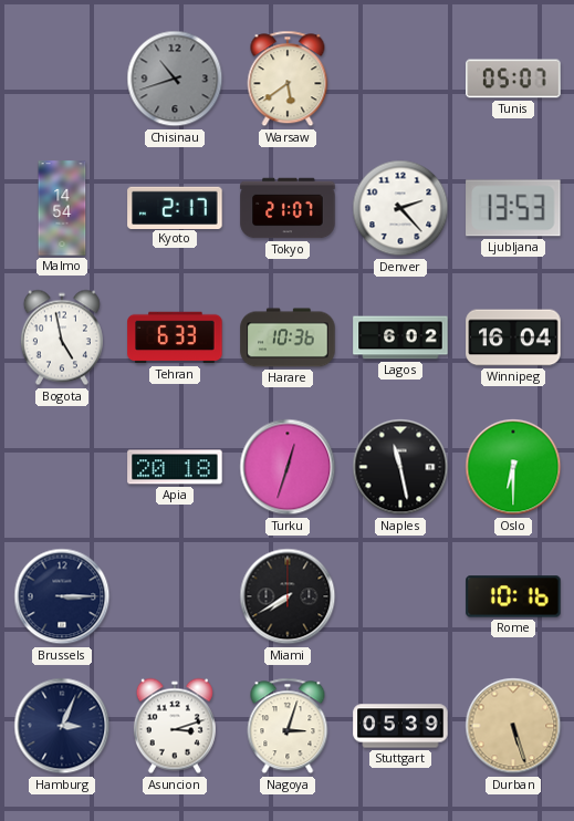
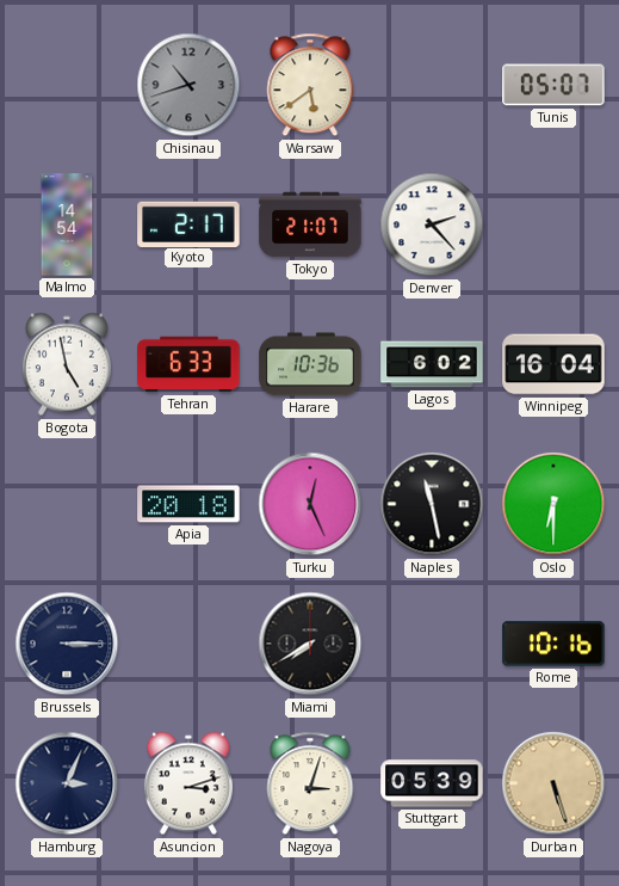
Ljubljana: 13:53 -> none
Turku: 12:33 -> 12:26
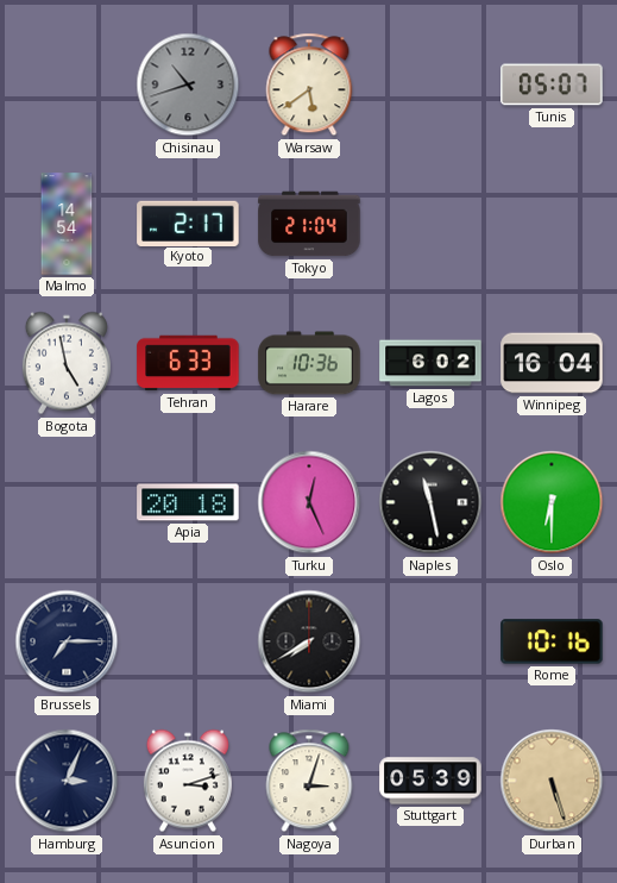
Tokyo: 21:07 -> 21:04
Denver: 2:23 -> none
Brussels: 3:15 -> 7:15
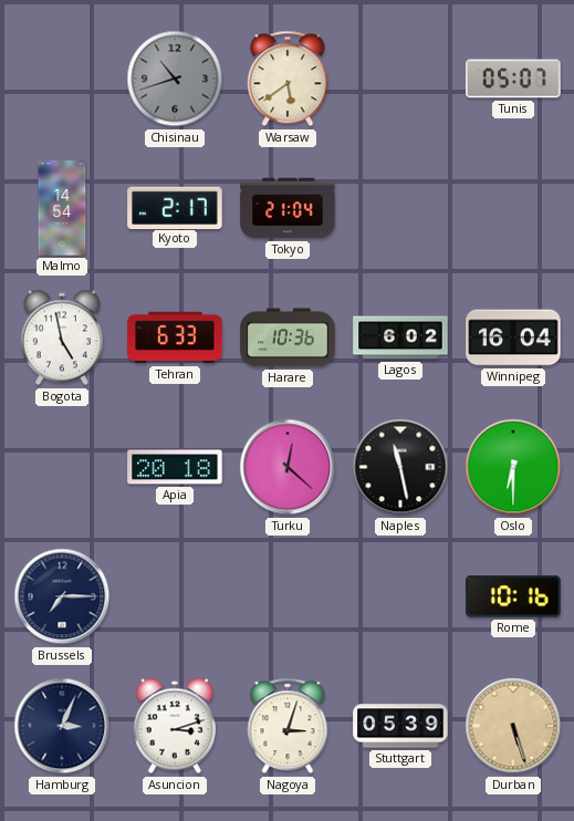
Turku: 12:26 -> 12:22
Miami: 7:40 -> none
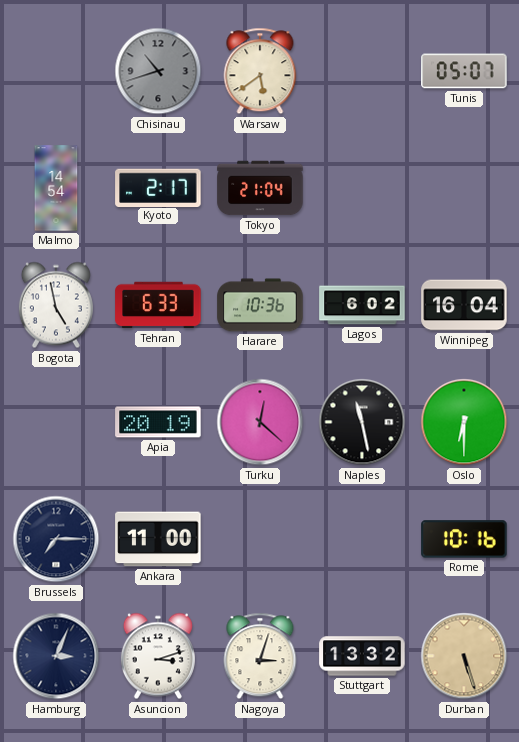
Apia: 20:18 -> 20:19
Ankara: none -> 11:00
Stuttgart: 05:39 -> 13:32
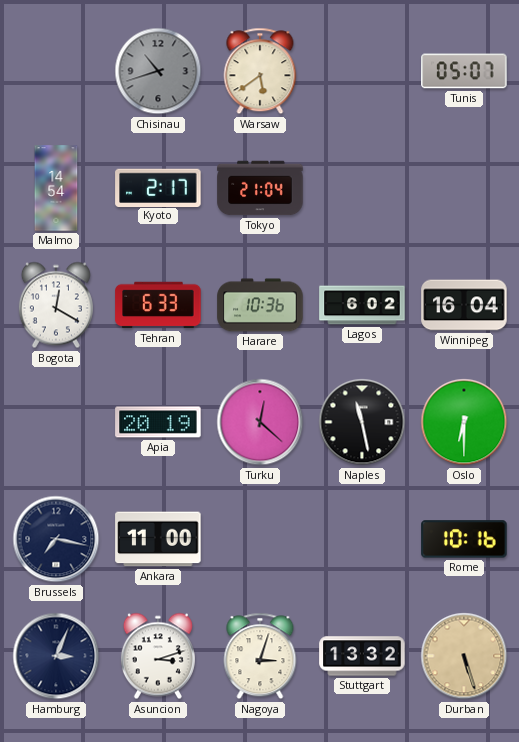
Bogota: 4:58 -> 12:20
Brussels: 7:15 -> 7:17
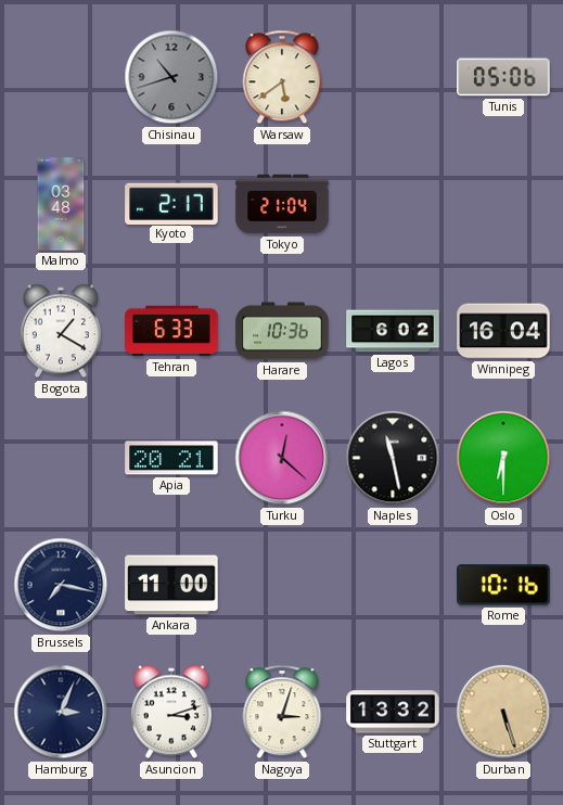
Tunis: 05:07 -> 05:06
Malmo: 14:54 -> 03:48
Bogota: 12:20 -> 1:20
Apia: 20:19 -> 20:21
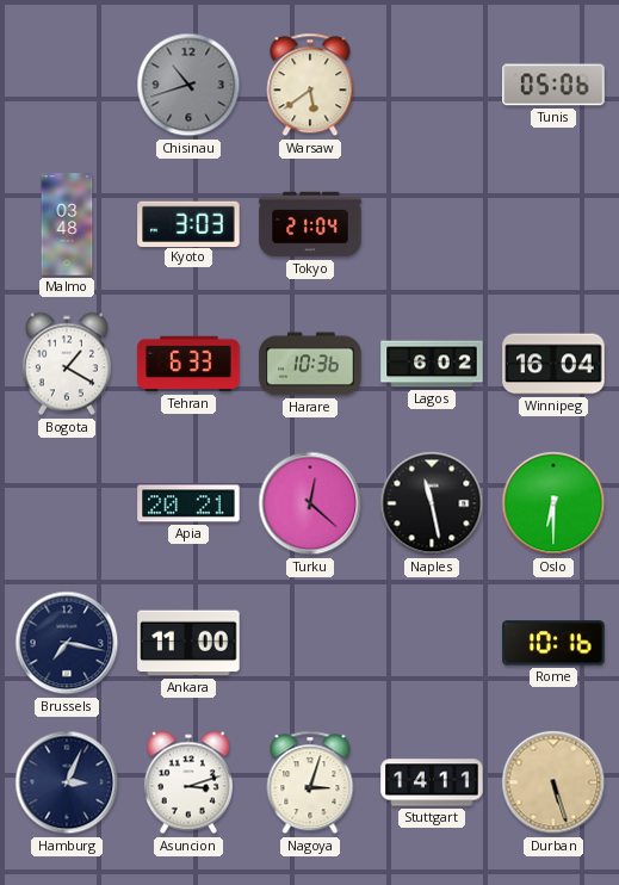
Kyoto: 2:17 -> 3:03
Stuttgart: 13:32 -> 14:11
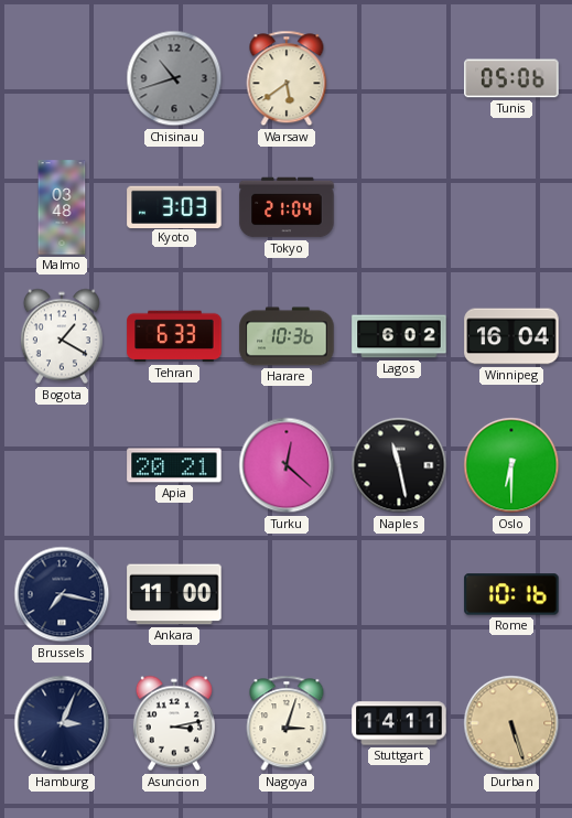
Asuncion: 3:12 -> 3:13
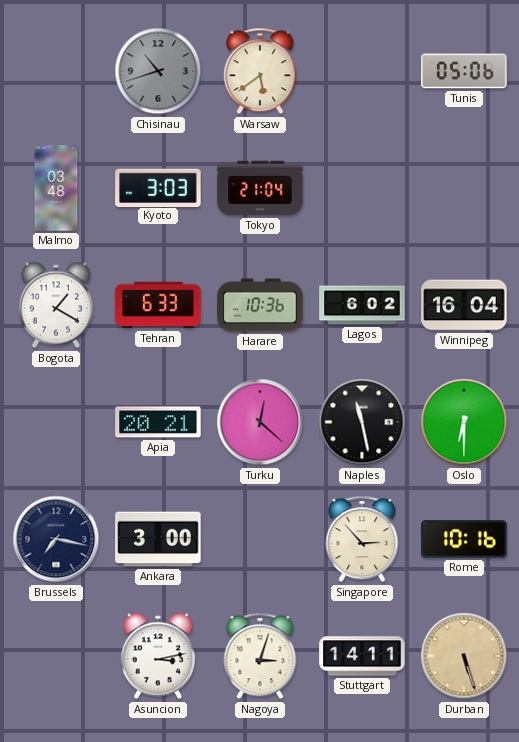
Ankara: 11:00 -> 3:00
Singapore: none -> 2:53
Hamburg: 3:04 -> none
